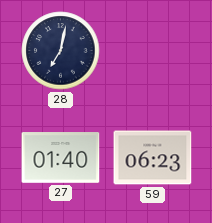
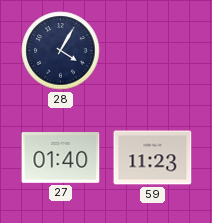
28: 7:02 -> 4:05
59: 06:23 -> 11:23
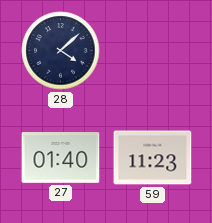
28: 4:05 -> 4:08
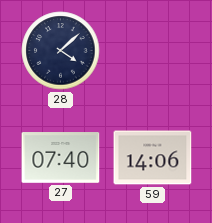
27: 01:40 -> 07:40
59: 11:23 -> 14:06
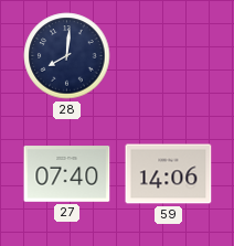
28: 4:08 -> 8:01
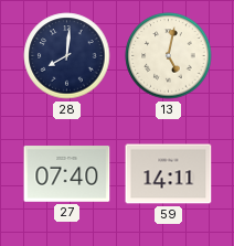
13: none -> 5:02
59: 14:06 -> 14:11
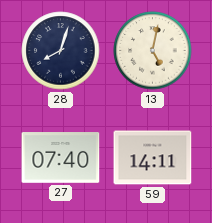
28: 8:01 -> 8:03
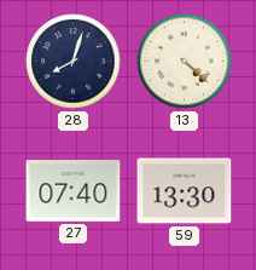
13: 5:02 -> 4:22
59: 14:11 -> 13:30
